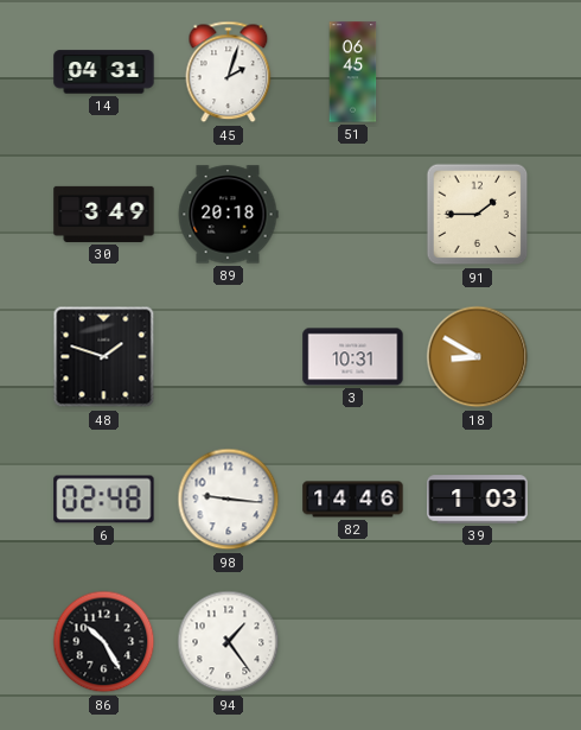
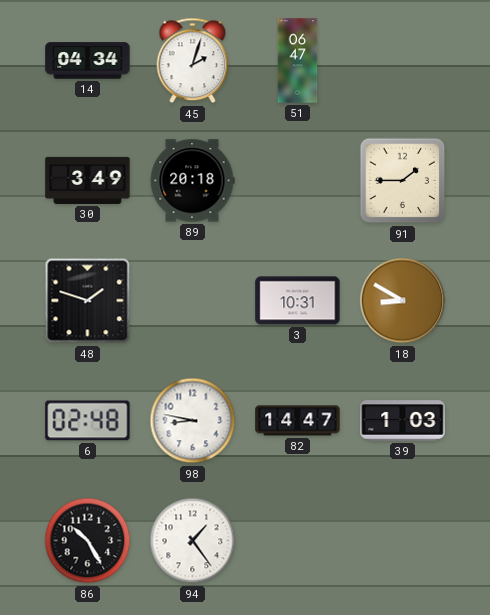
14: 04:31 -> 04:34
51: 06:45 -> 06:47
98: 9:16 -> 8:47
82: 14:46 -> 14:47
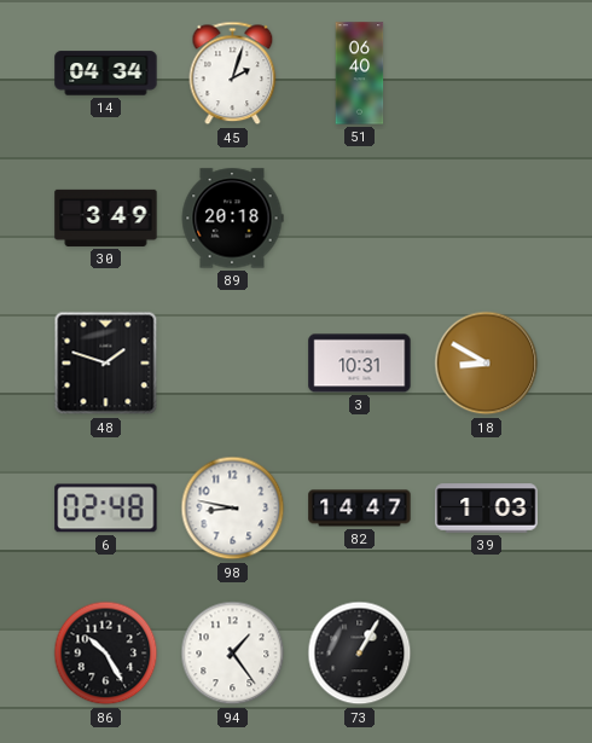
51: 06:47 -> 06:40
91: 1:45 -> none
73: none -> 1:05
